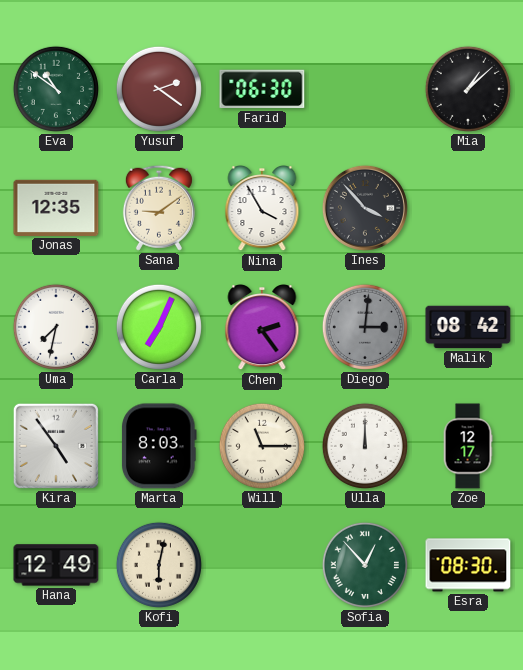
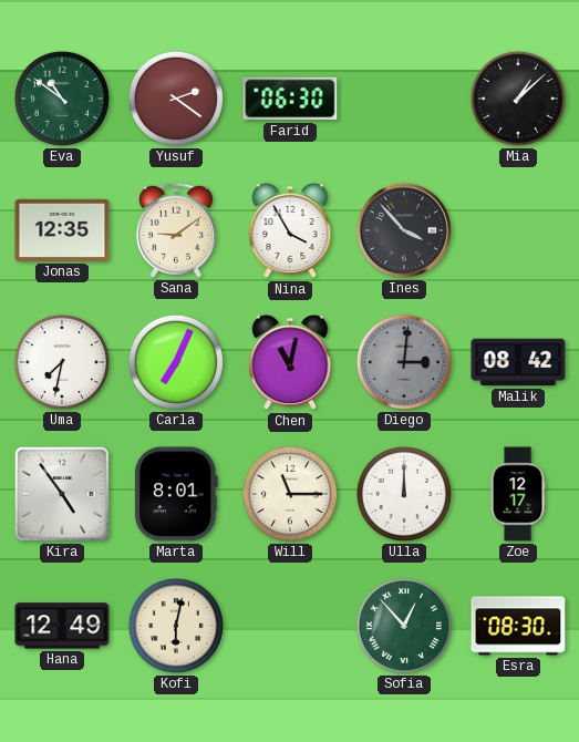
Chen: 2:24 -> 11:02
Marta: 8:03 -> 8:01
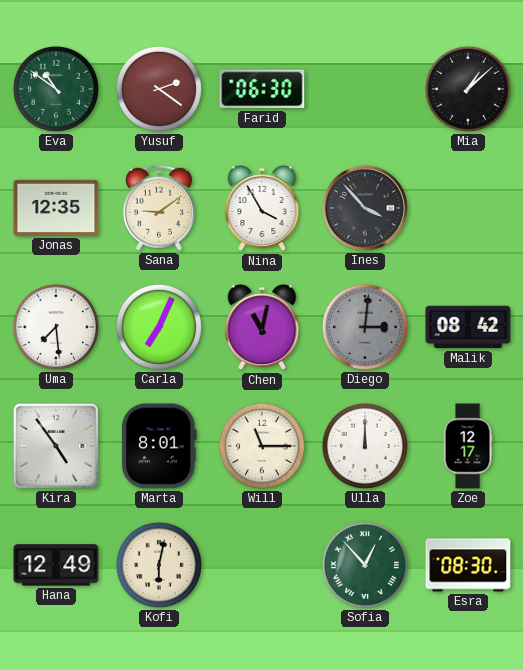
Uma: 7:32 -> 7:29
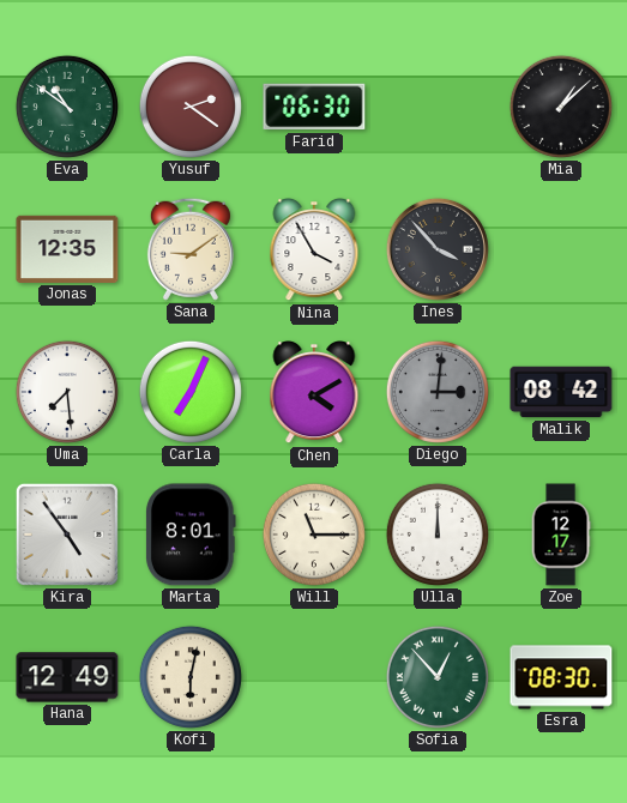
Chen: 11:02 -> 4:10
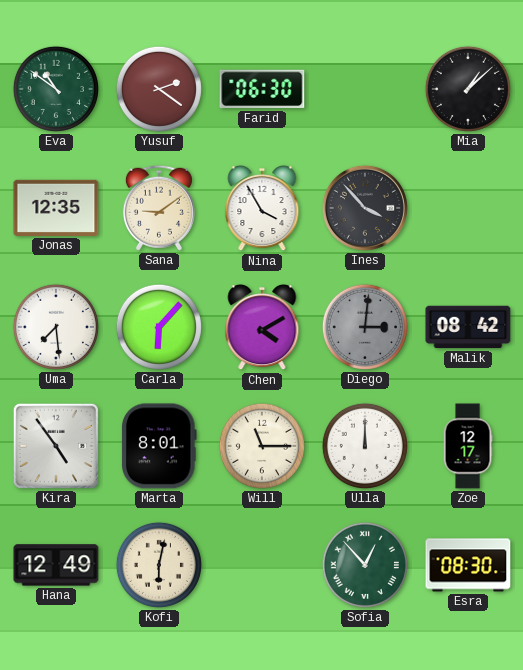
Carla: 7:04 -> 6:07
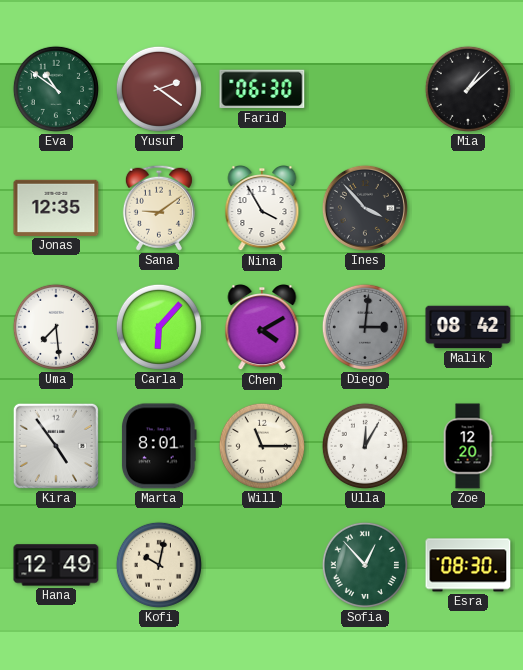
Ulla: 12:00 -> 12:05
Zoe: 12:17 -> 12:20
Kofi: 6:02 -> 10:02
